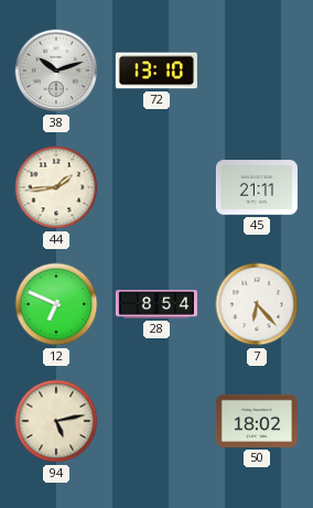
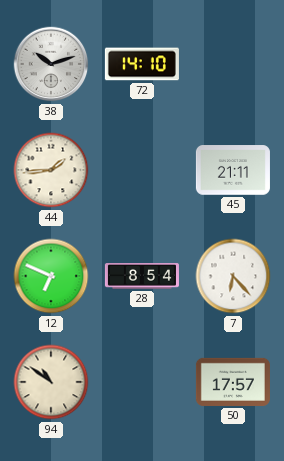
72: 13:10 -> 14:10
94: 5:13 -> 10:51
50: 18:02 -> 17:57
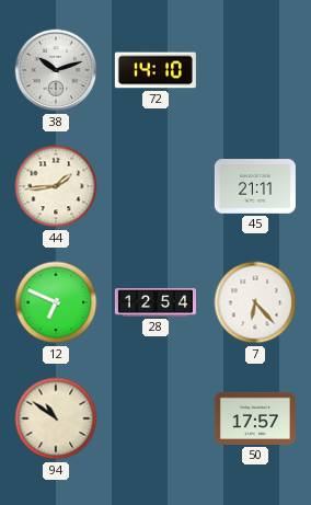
28: 8:54 -> 12:54
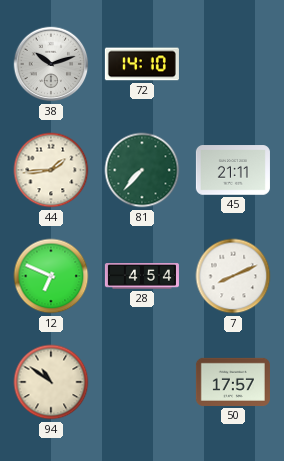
81: none -> 7:37
28: 12:54 -> 4:54
7: 6:23 -> 8:11
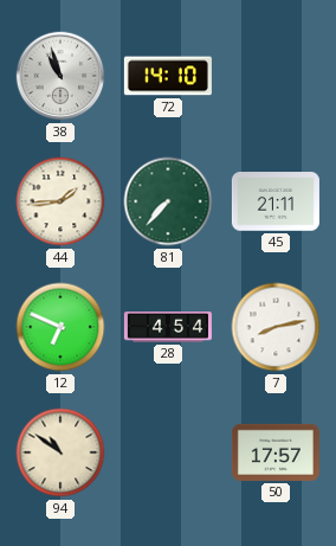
38: 10:12 -> 10:57
7: 8:11 -> 8:13
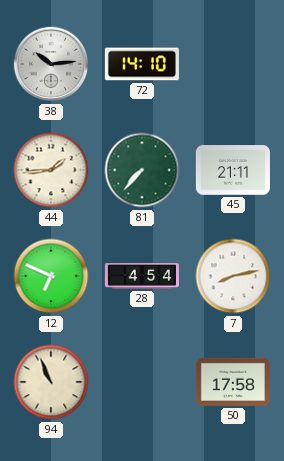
38: 10:57 -> 10:14
94: 10:51 -> 10:56
50: 17:57 -> 17:58
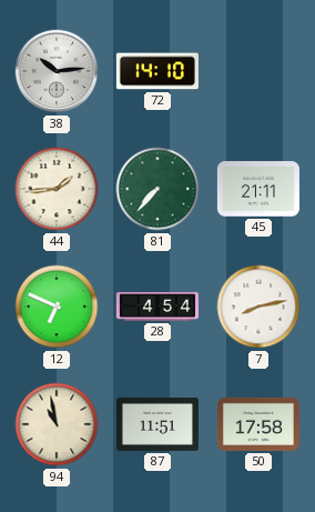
94: 10:56 -> 10:58
87: none -> 11:51
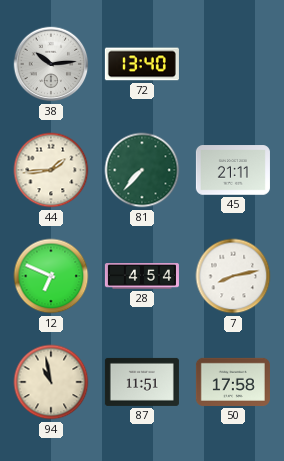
72: 14:10 -> 13:40
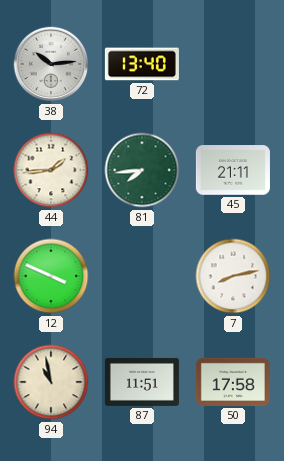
81: 7:37 -> 7:44
12: 6:49 -> 3:49
28: 4:54 -> none
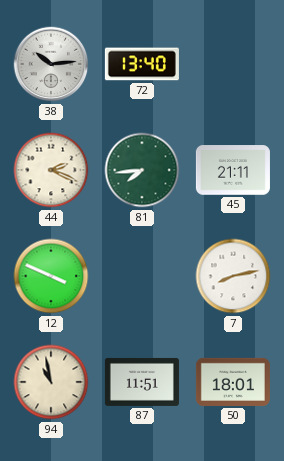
44: 1:44 -> 2:19
50: 17:58 -> 18:01
